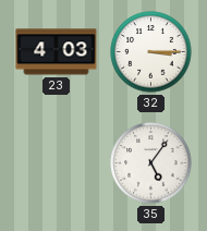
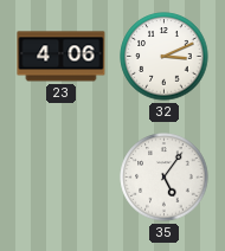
23: 4:03 -> 4:06
32: 3:15 -> 3:11
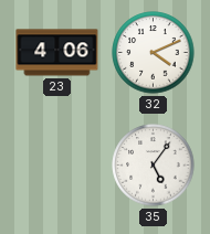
32: 3:11 -> 4:11
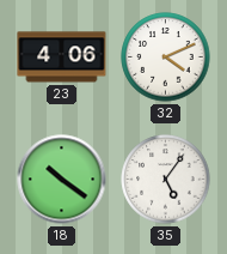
18: none -> 10:21
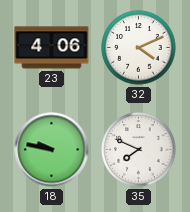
18: 10:21 -> 9:47
35: 5:06 -> 7:49
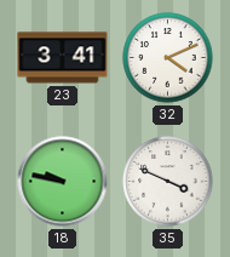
23: 4:06 -> 3:41
35: 7:49 -> 3:49
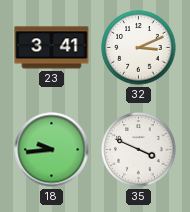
32: 4:11 -> 3:11
18: 9:47 -> 9:44
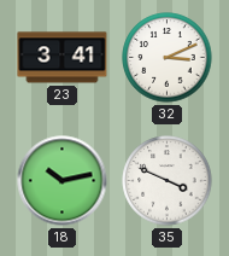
18: 9:44 -> 10:13
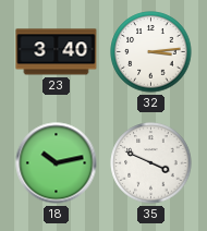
23: 3:41 -> 3:40
32: 3:11 -> 3:14
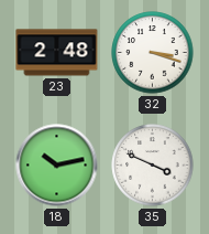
23: 3:40 -> 2:48
32: 3:14 -> 3:18
